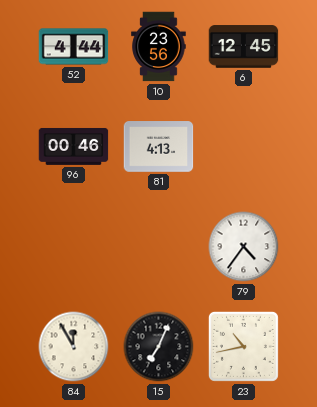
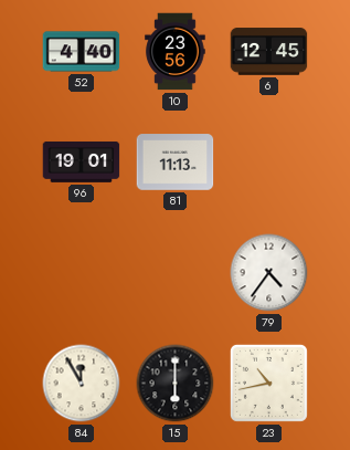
52: 4:44 -> 4:40
96: 00:46 -> 19:01
81: 4:13 -> 11:13
15: 7:04 -> 6:00
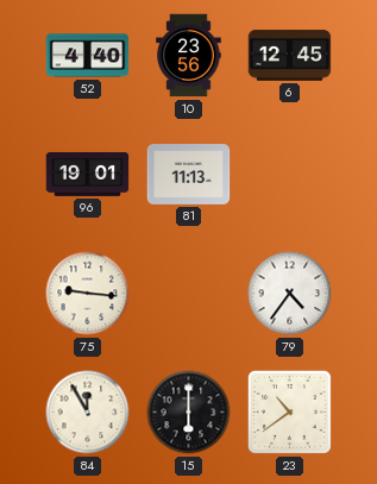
75: none -> 9:16
23: 10:43 -> 10:39
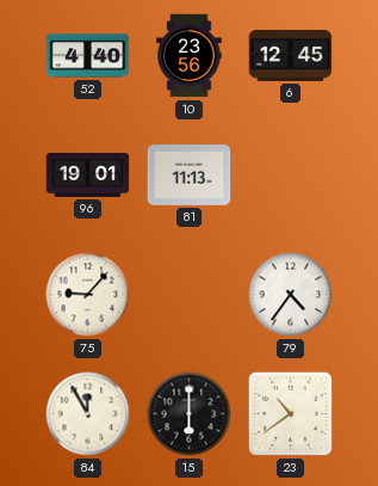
75: 9:16 -> 9:07
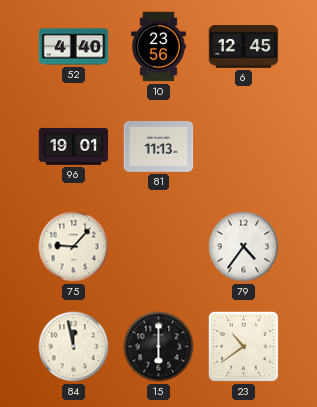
84: 11:55 -> 11:58
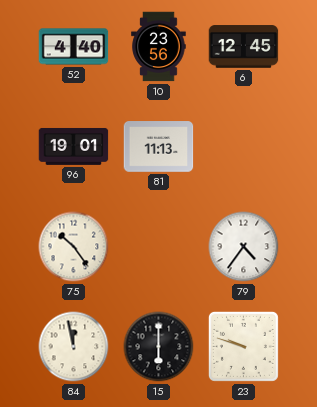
75: 9:07 -> 10:24
23: 10:39 -> 9:48
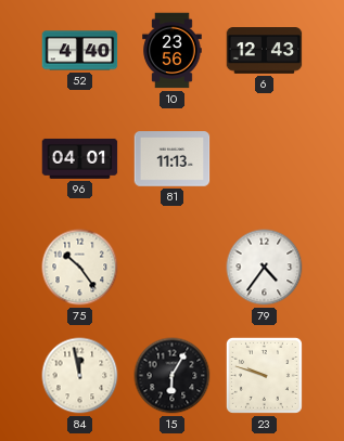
6: 12:45 -> 12:43
96: 19:01 -> 04:01
15: 6:00 -> 6:05
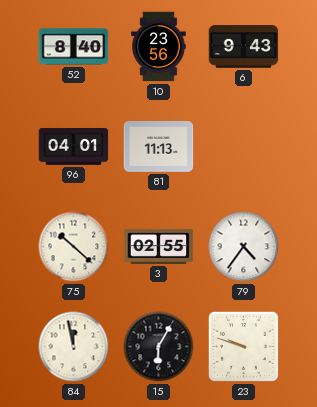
52: 4:40 -> 8:40
6: 12:43 -> 9:43
75: 10:24 -> 10:22
3: none -> 02:55
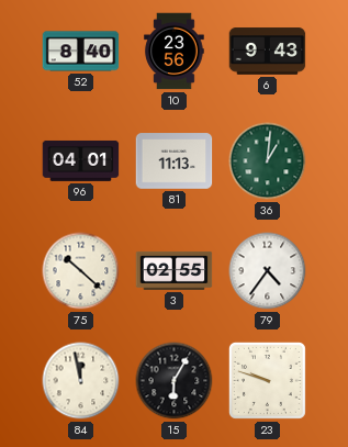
36: none -> 1:01
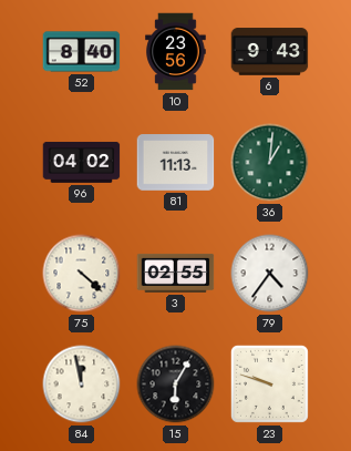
96: 04:01 -> 04:02
75: 10:22 -> 4:22
